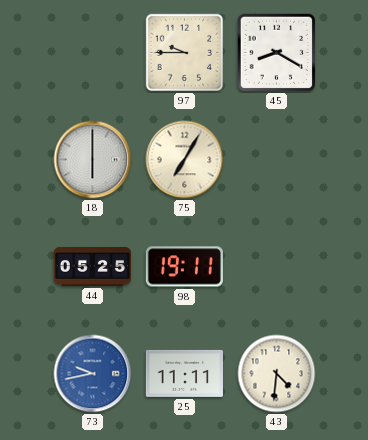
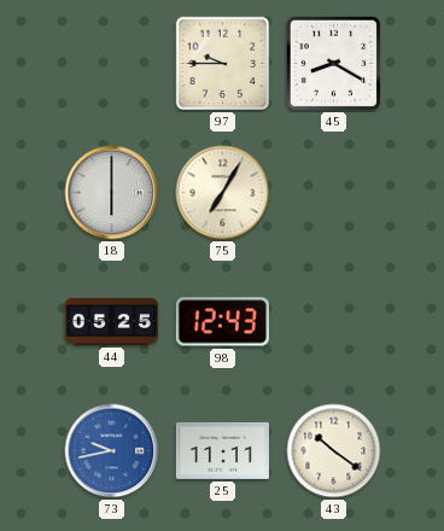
98: 19:11 -> 12:43
43: 4:31 -> 10:21
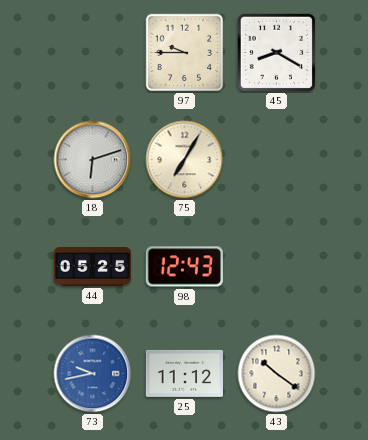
18: 6:00 -> 6:12
25: 11:11 -> 11:12
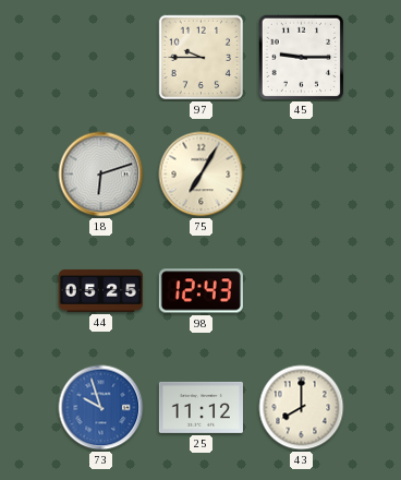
45: 8:20 -> 9:15
73: 9:43 -> 9:57
43: 10:21 -> 8:00
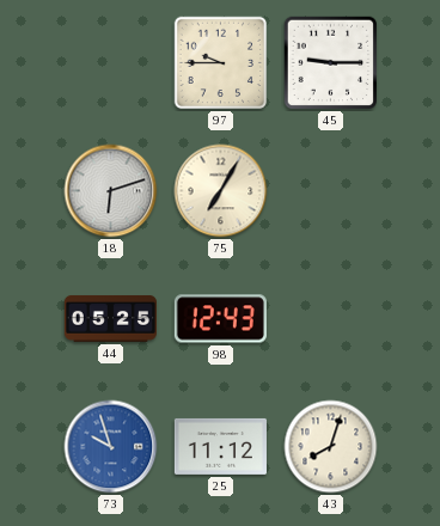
43: 8:00 -> 8:03
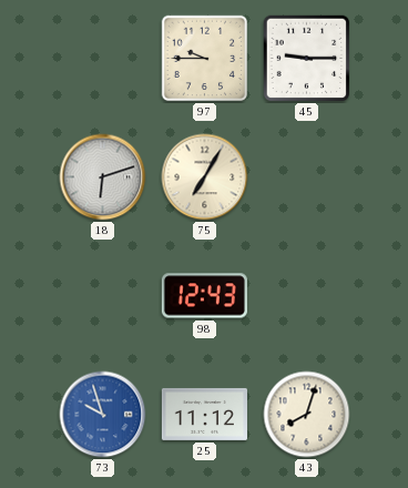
44: 05:25 -> none
